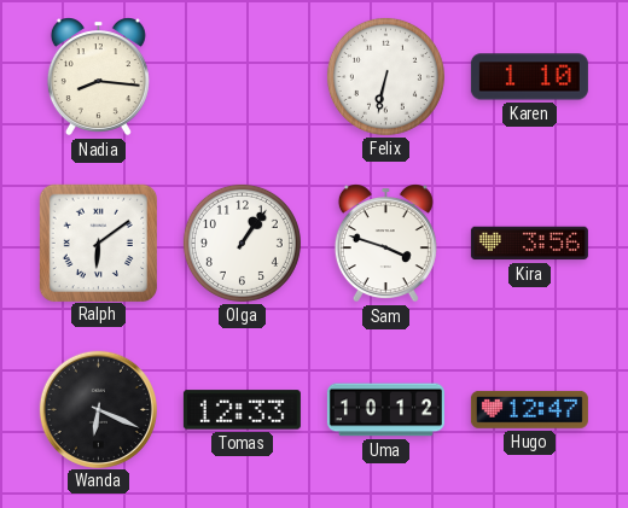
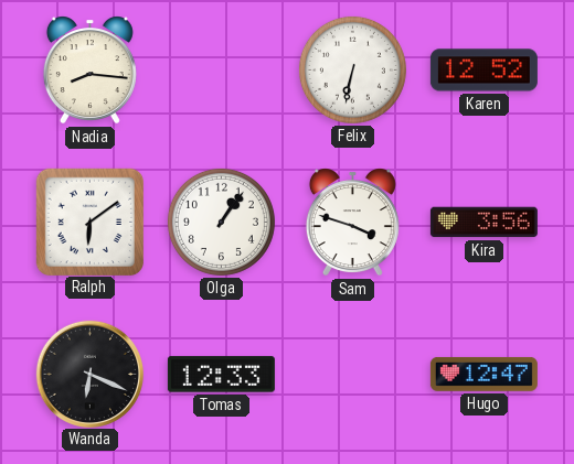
Karen: 1:10 -> 12:52
Uma: 10:12 -> none
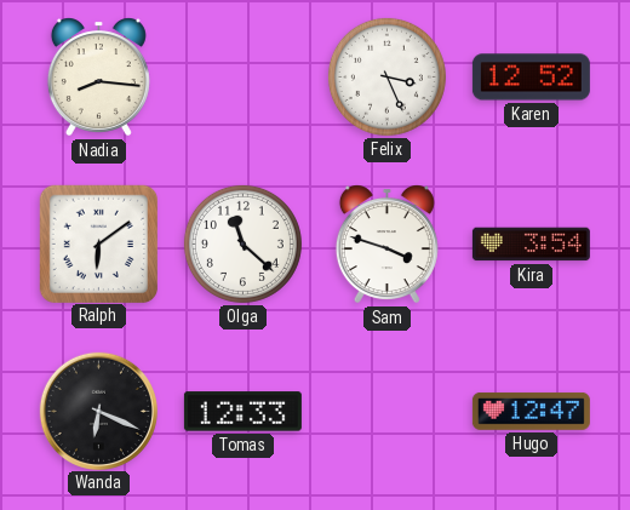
Felix: 6:32 -> 3:26
Olga: 1:06 -> 11:22
Kira: 3:56 -> 3:54
